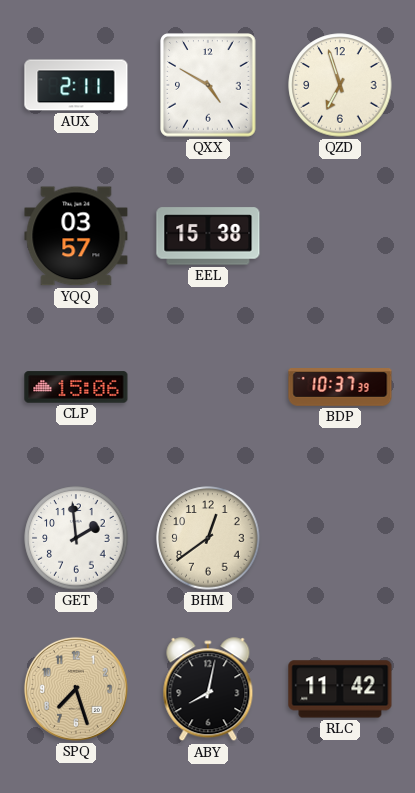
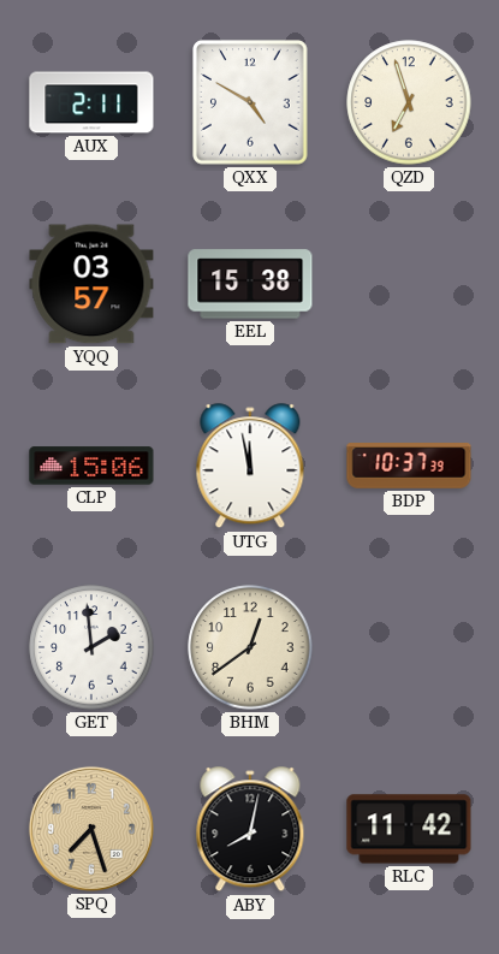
UTG: none -> 11:58
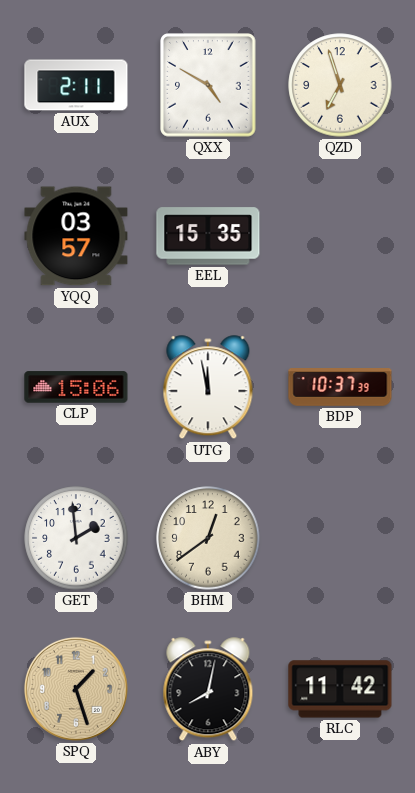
EEL: 15:38 -> 15:35
SPQ: 7:27 -> 1:27
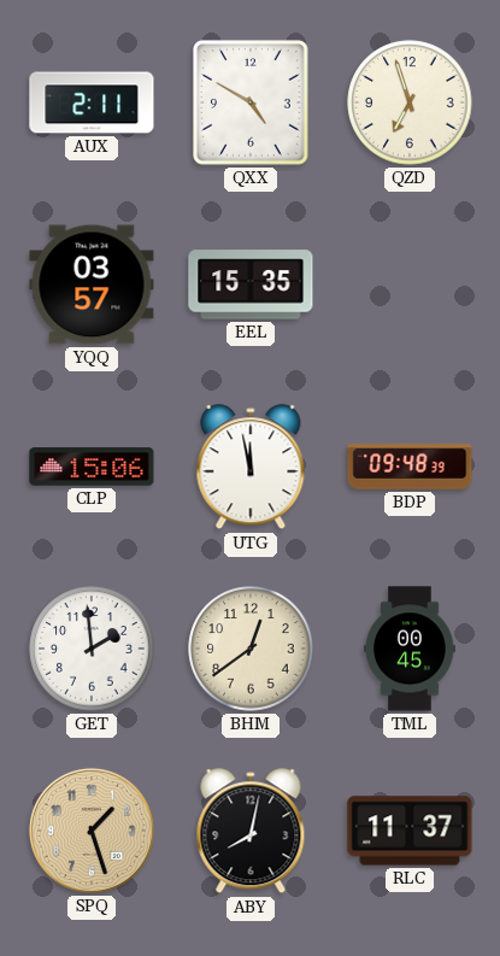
BDP: 10:37 -> 09:48
TML: none -> 00:45
RLC: 11:42 -> 11:37
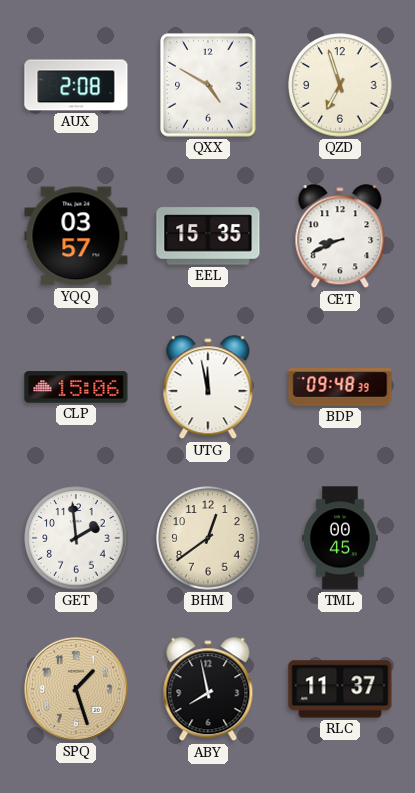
AUX: 2:11 -> 2:08
CET: none -> 8:41
ABY: 8:02 -> 7:58
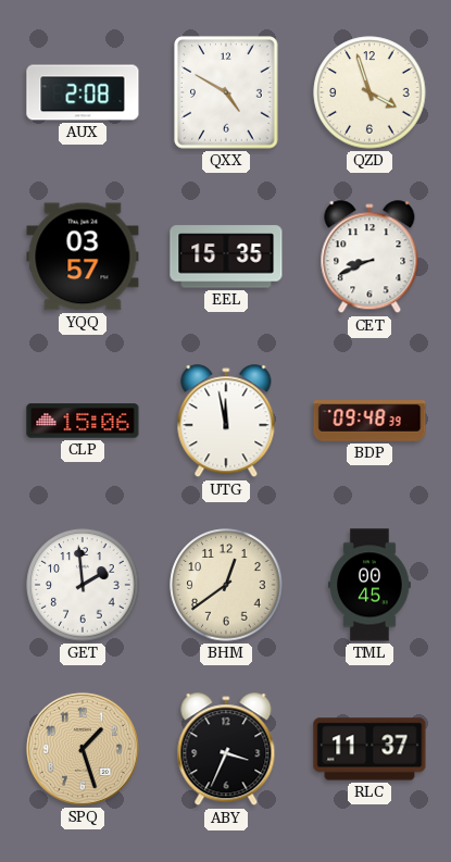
QZD: 6:57 -> 3:57
ABY: 7:58 -> 3:34
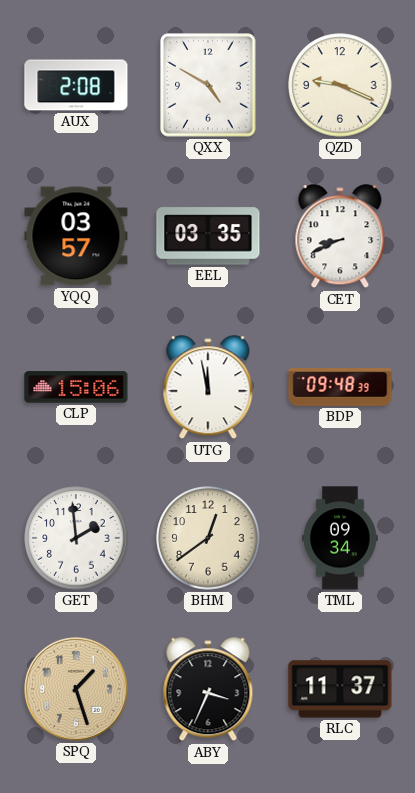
QZD: 3:57 -> 9:19
EEL: 15:35 -> 03:35
TML: 00:45 -> 09:34
